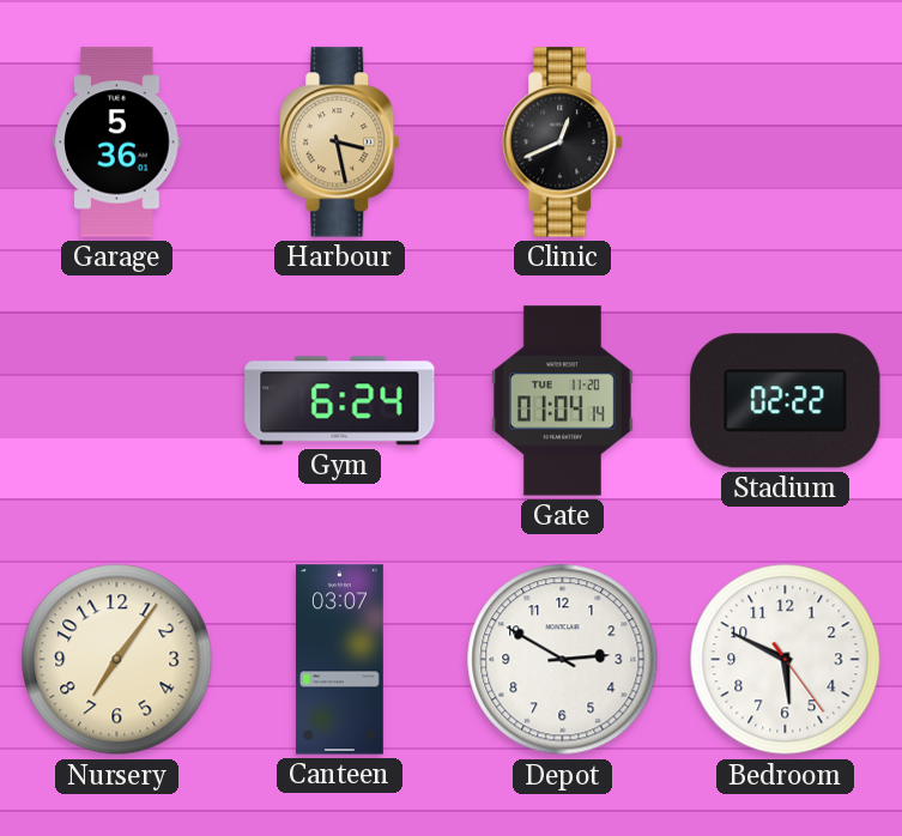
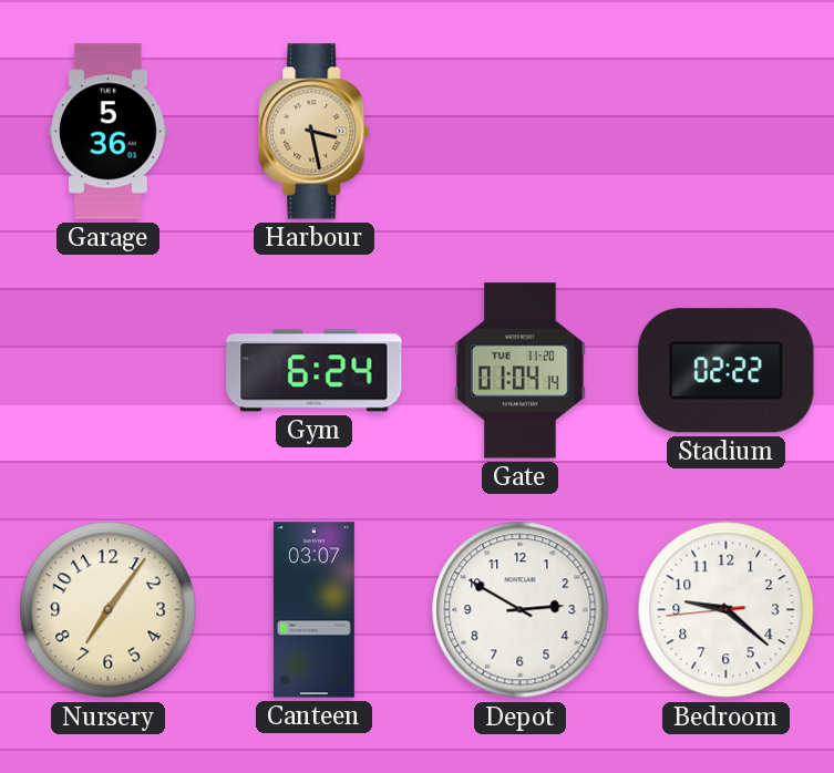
Clinic: 12:41 -> none
Bedroom: 5:49 -> 9:21
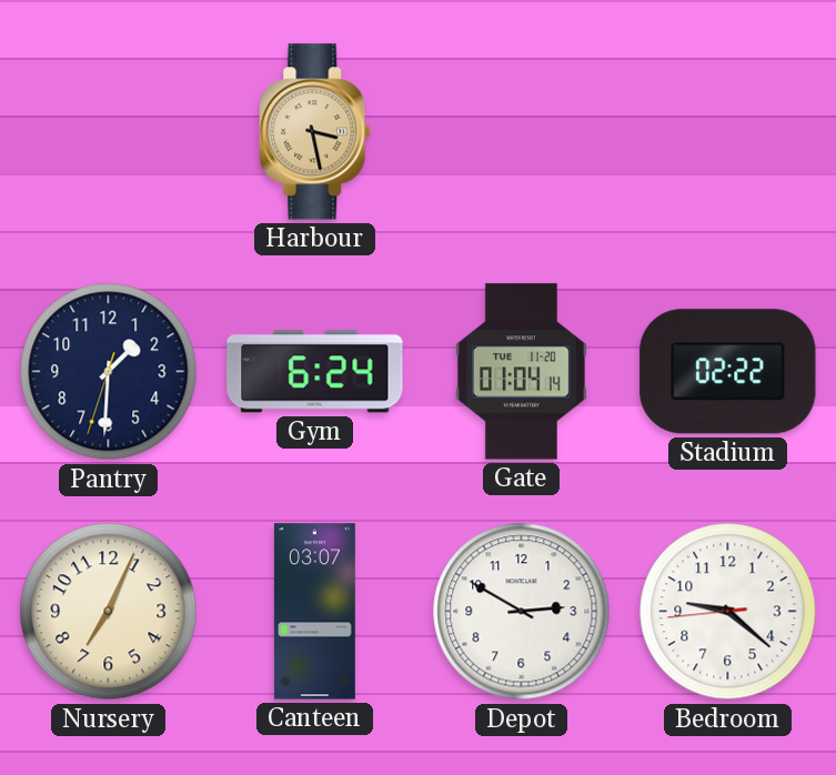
Garage: 5:36 -> none
Pantry: none -> 1:30
Nursery: 7:06 -> 7:04
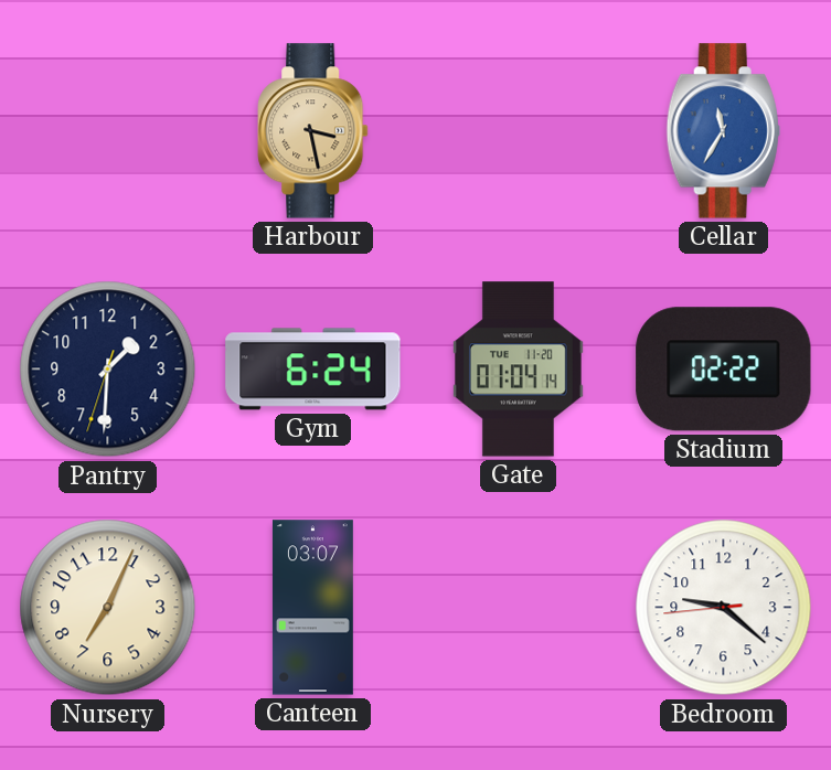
Cellar: none -> 11:35
Depot: 2:50 -> none
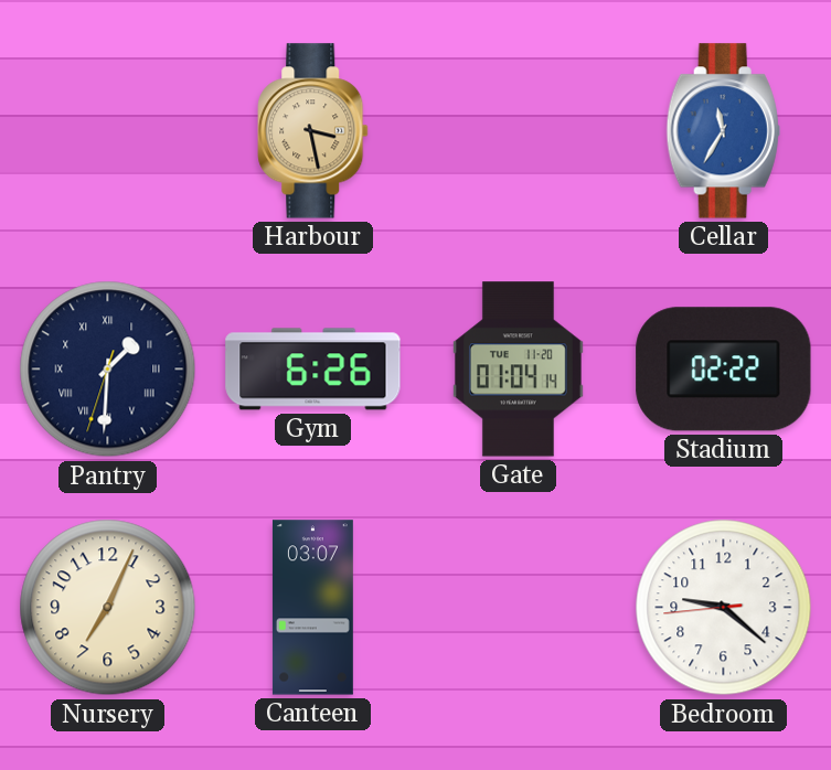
Pantry numerals: Arabic -> Roman
Gym: 6:24 -> 6:26
